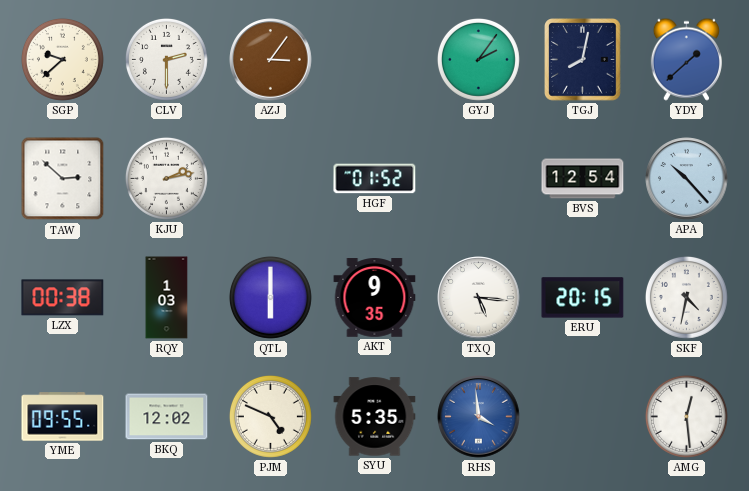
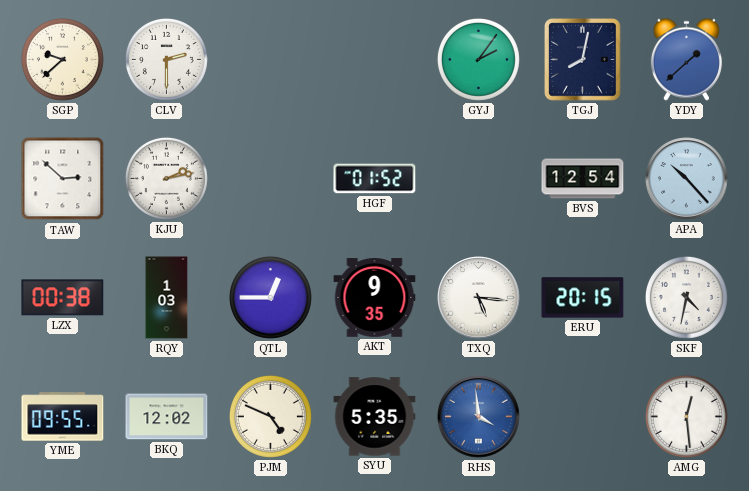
AZJ: 3:06 -> none
QTL: 6:00 -> 12:45
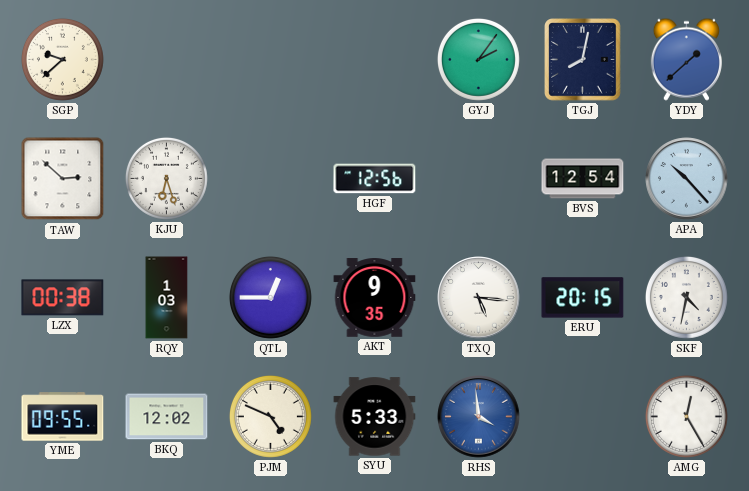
CLV: 2:30 -> none
KJU: 2:13 -> 6:27
HGF: 01:52 -> 12:56
SYU: 5:35 -> 5:33
AMG: 12:29 -> 12:25
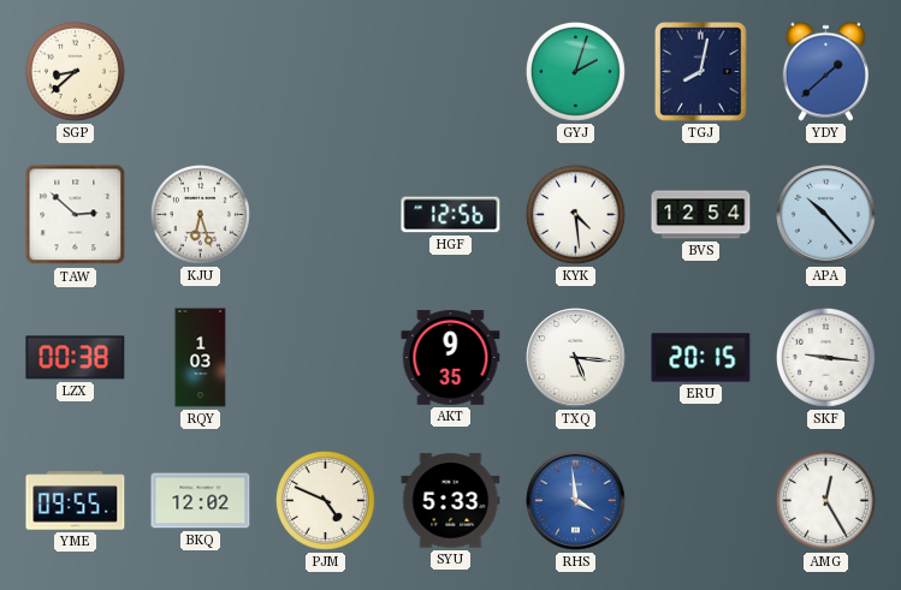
SGP: 9:38 -> 8:38
GYJ: 2:06 -> 2:03
KYK: none -> 4:29
QTL: 12:45 -> none
SKF: 4:32 -> 9:16
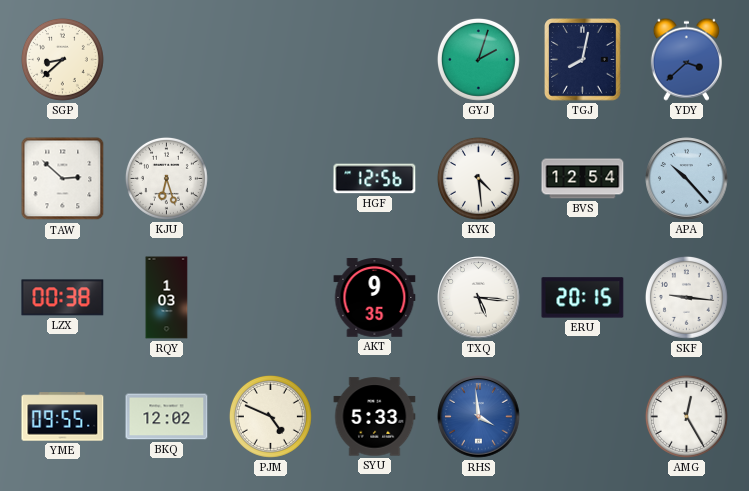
YDY: 1:38 -> 3:38
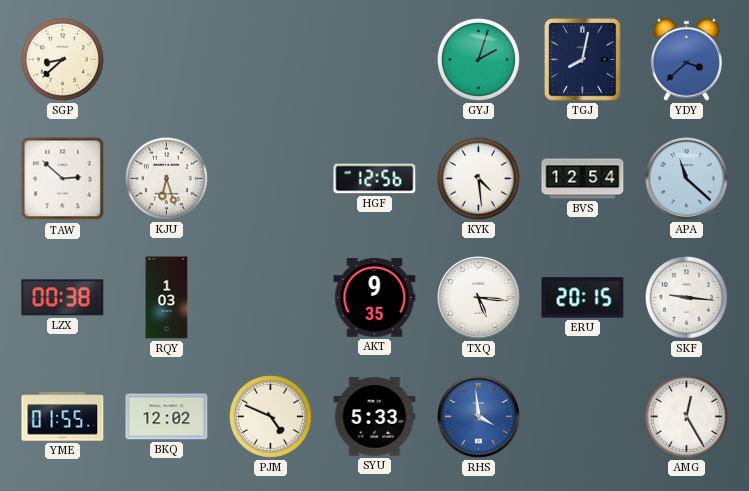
APA: 10:23 -> 11:22
YME: 09:55 -> 01:55
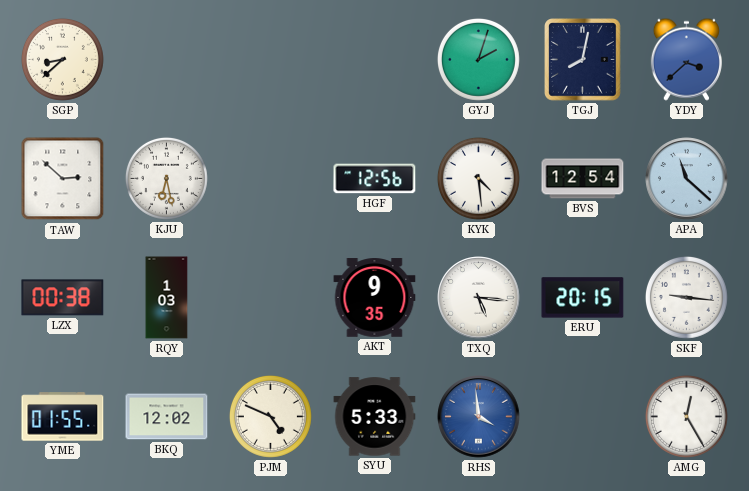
KJU: 6:27 -> 6:28
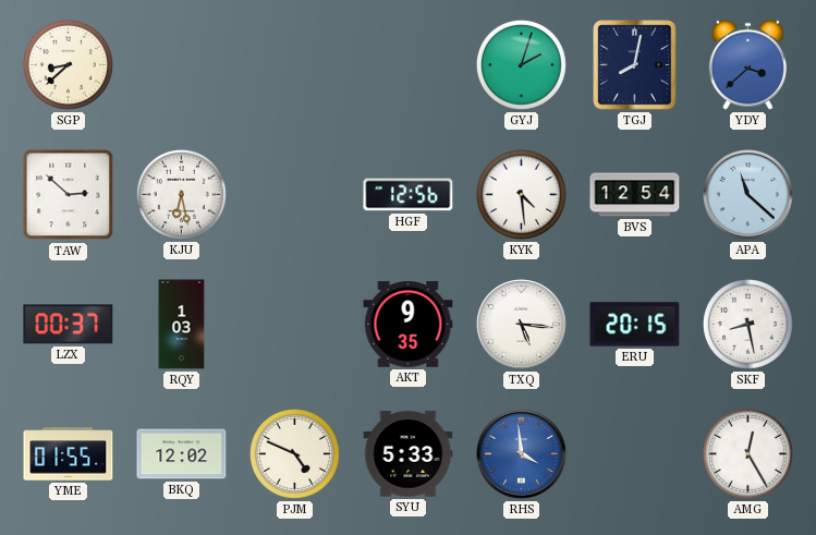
LZX: 00:38 -> 00:37
SKF: 9:16 -> 8:28
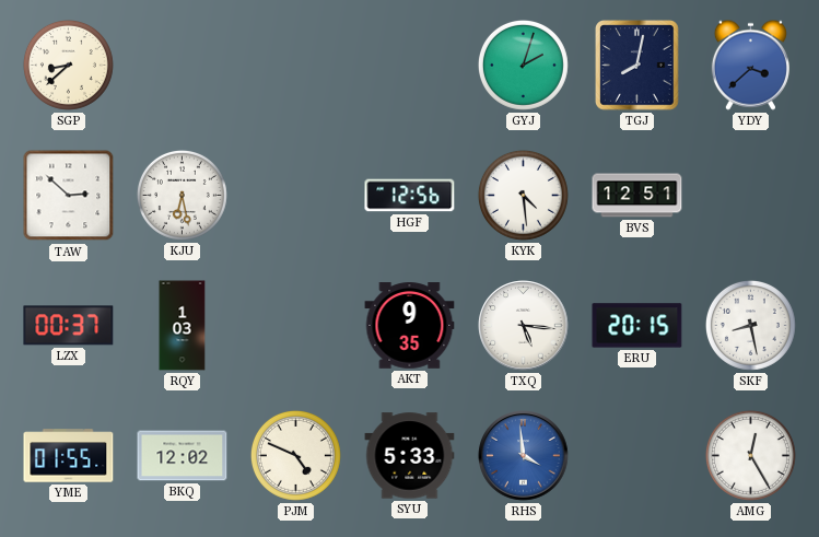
BVS: 12:54 -> 12:51
APA: 11:22 -> none
